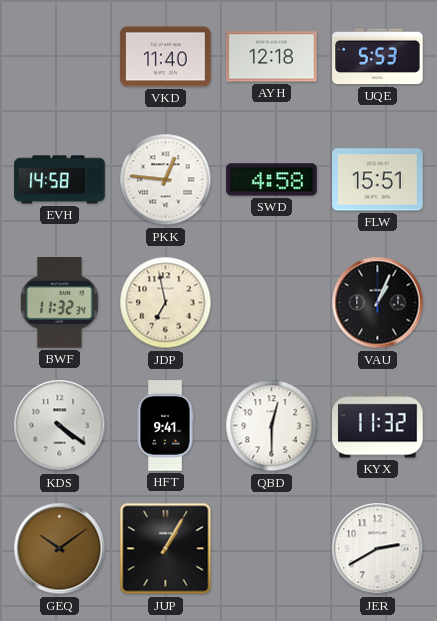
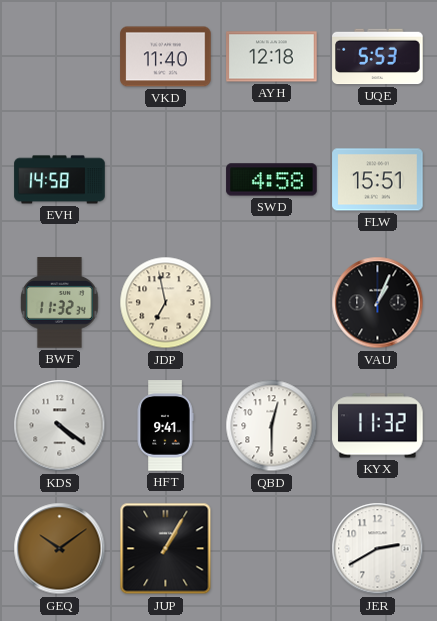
PKK: 12:46 -> none
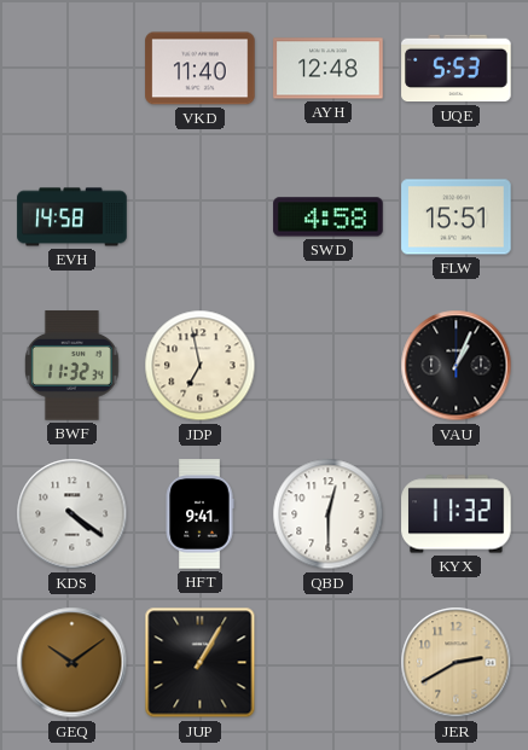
AYH: 12:18 -> 12:48
JER dial: white -> champagne
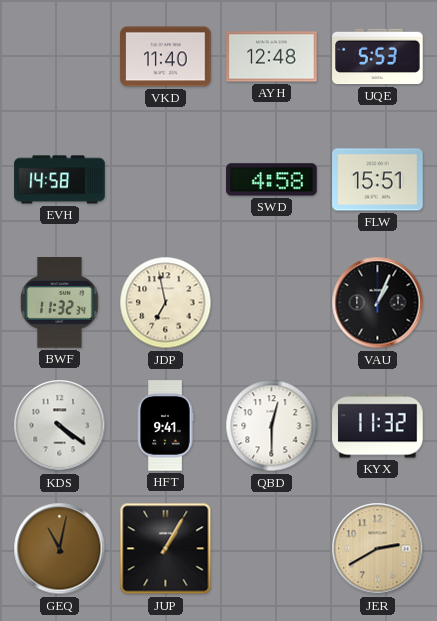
GEQ: 10:09 -> 11:02
